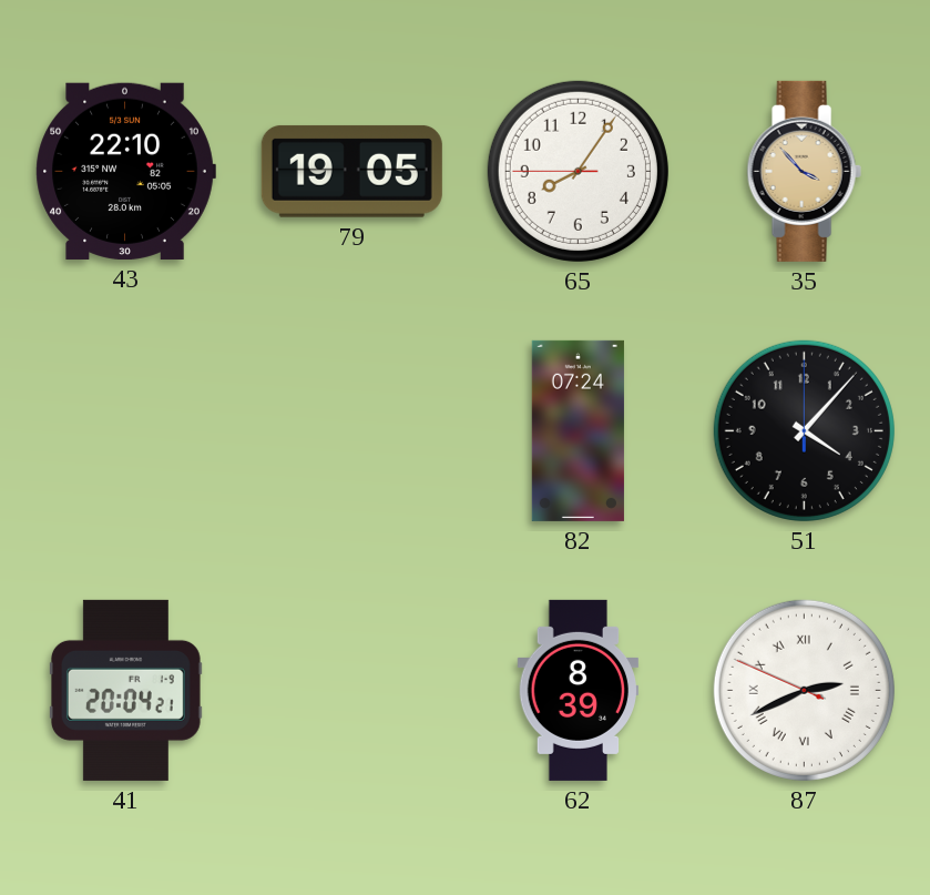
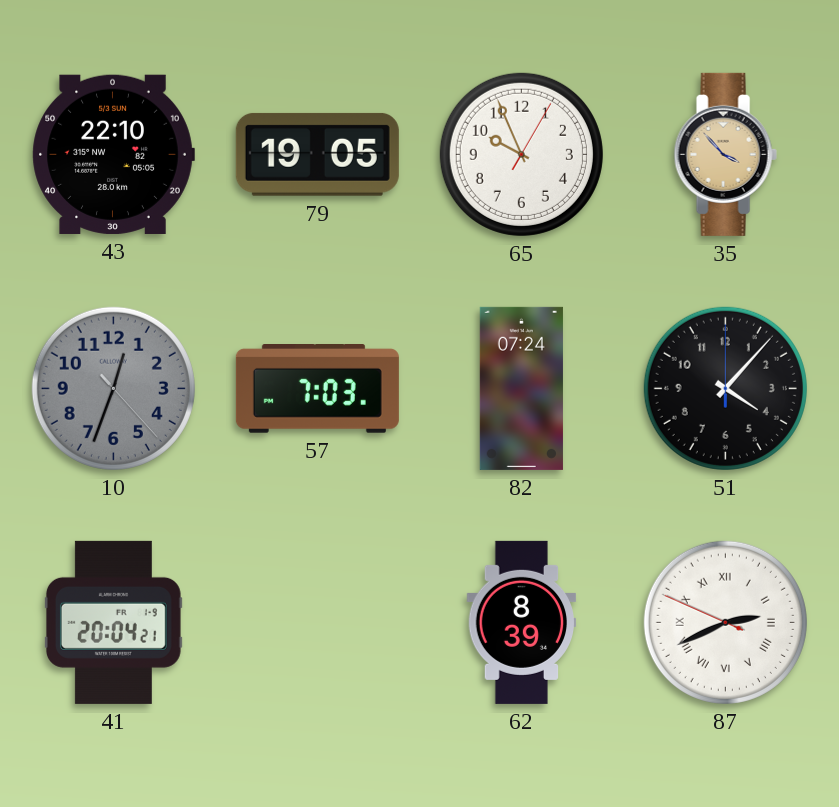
65: 8:05 -> 9:56
10: none -> 12:33
57: none -> 7:03
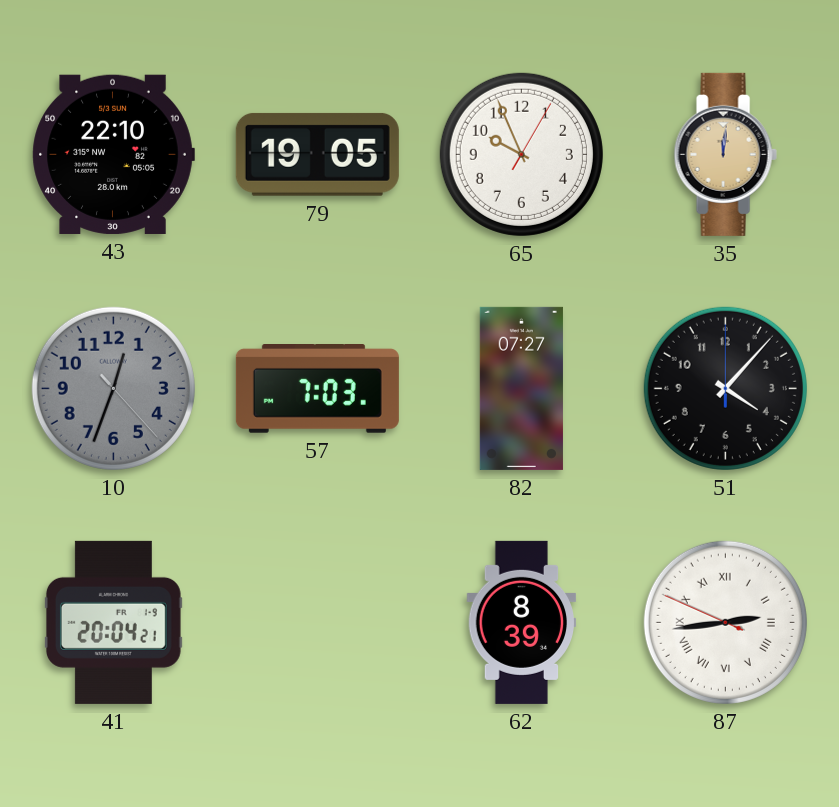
35: 3:53 -> 12:01
82: 07:24 -> 07:27
87: 2:40 -> 2:43
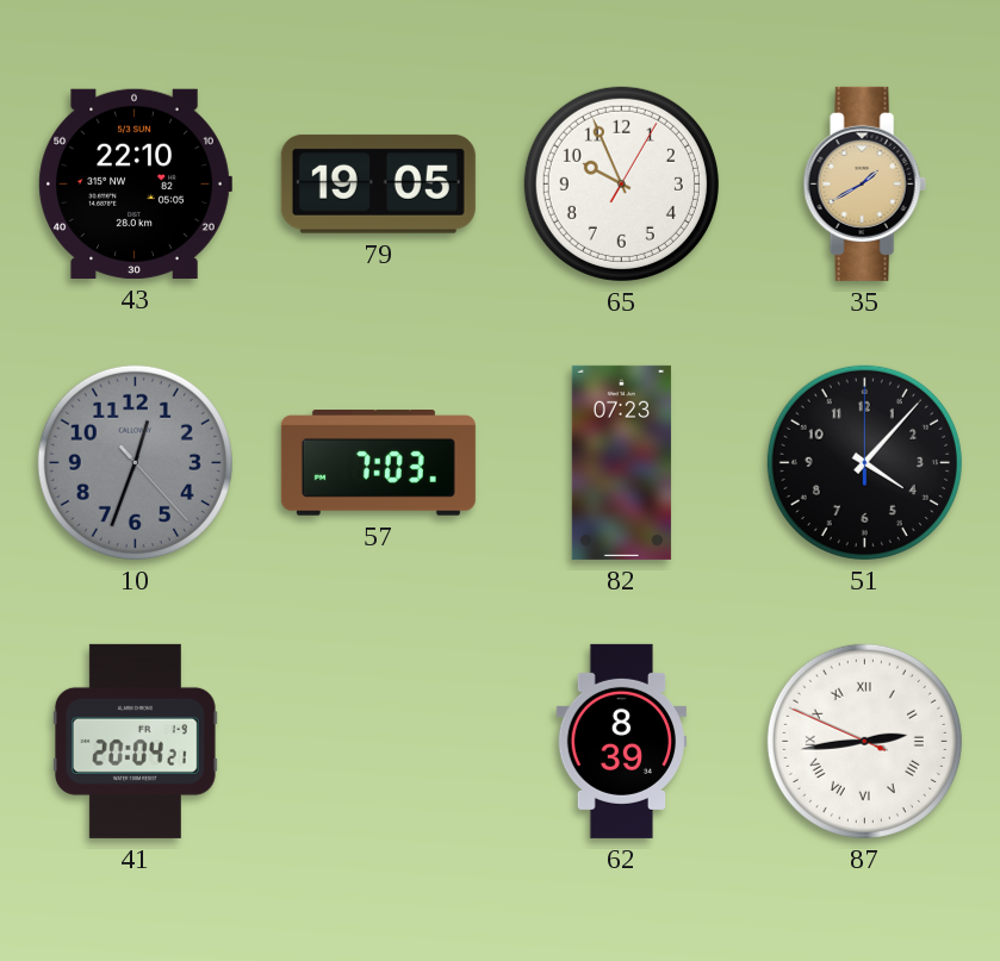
35: 12:01 -> 1:40
82: 07:27 -> 07:23
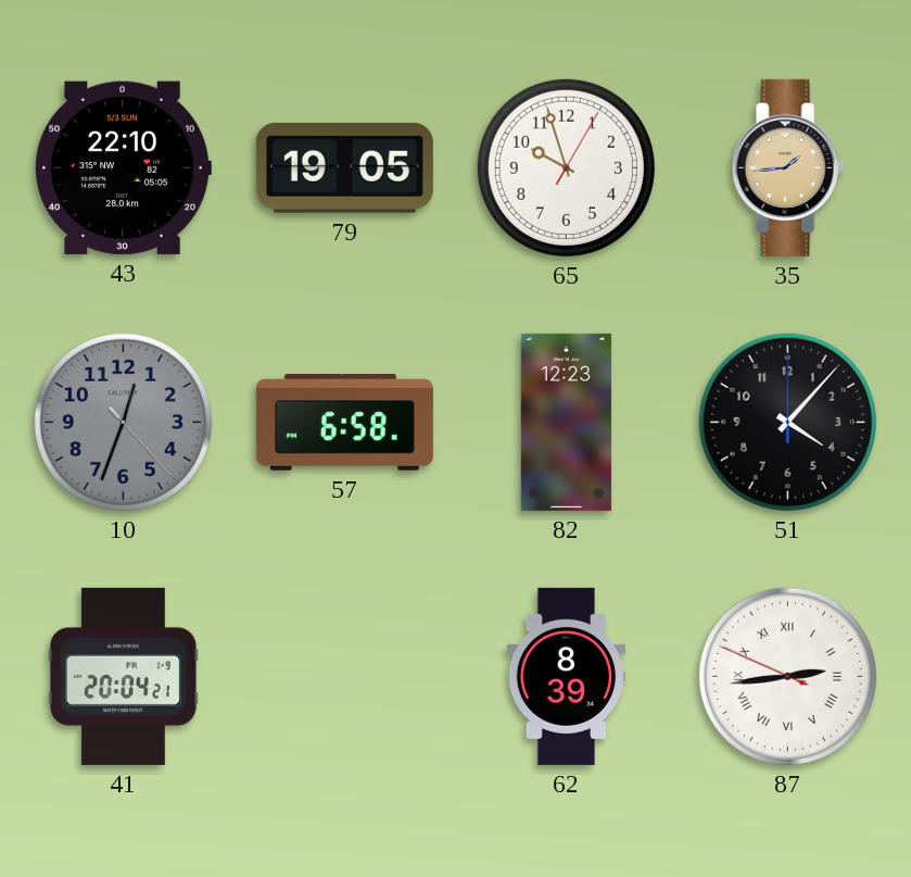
65: 9:56 -> 9:57
35: 1:40 -> 1:44
57: 7:03 -> 6:58
82: 07:23 -> 12:23
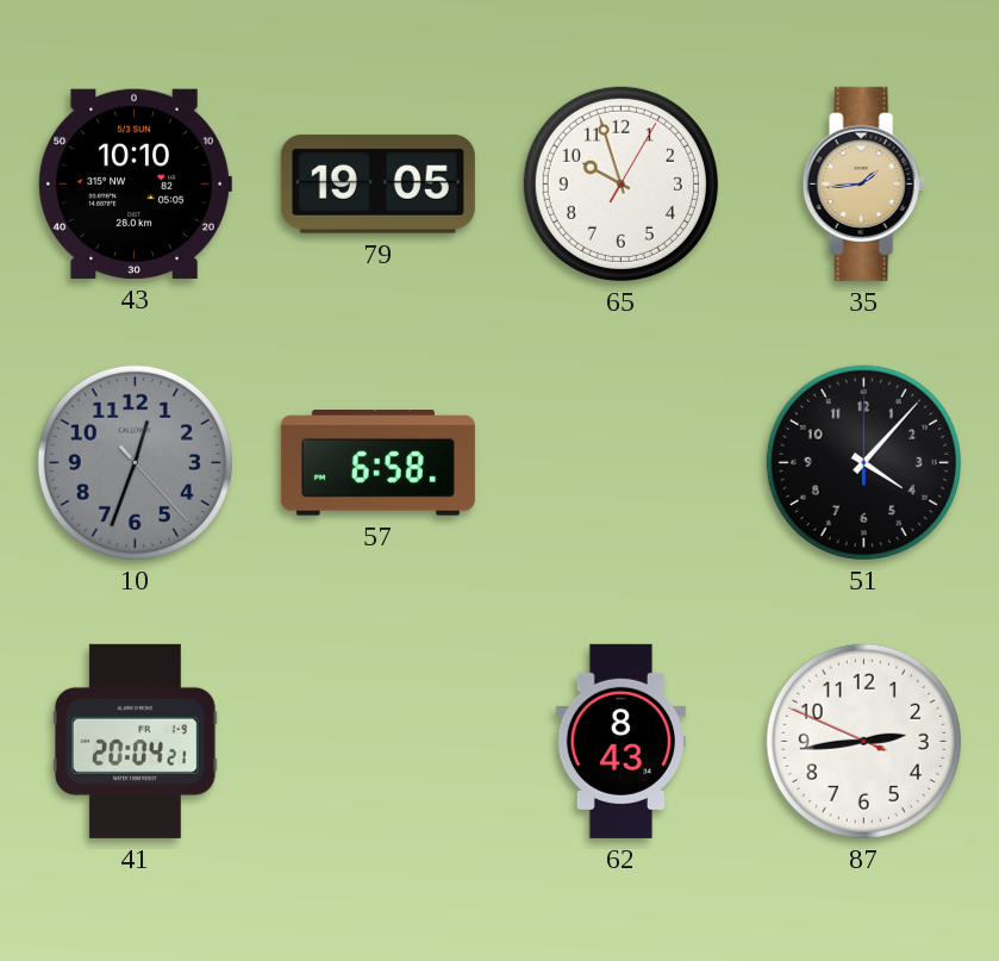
43: 22:10 -> 10:10
82: 12:23 -> none
62: 8:39 -> 8:43
87 numerals: Roman -> Arabic
